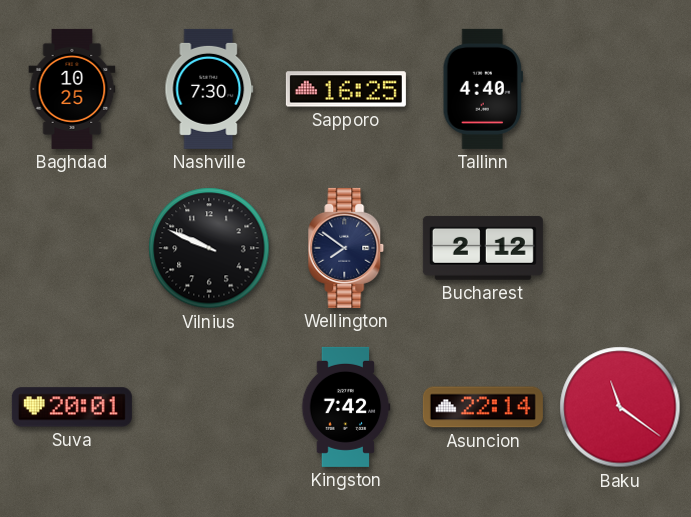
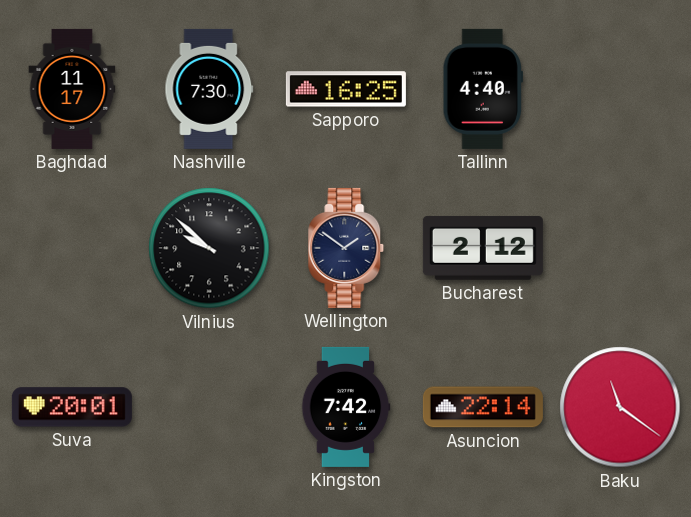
Baghdad: 10:25 -> 11:17
Vilnius: 9:49 -> 9:52
Wellington: 7:51 -> 1:51
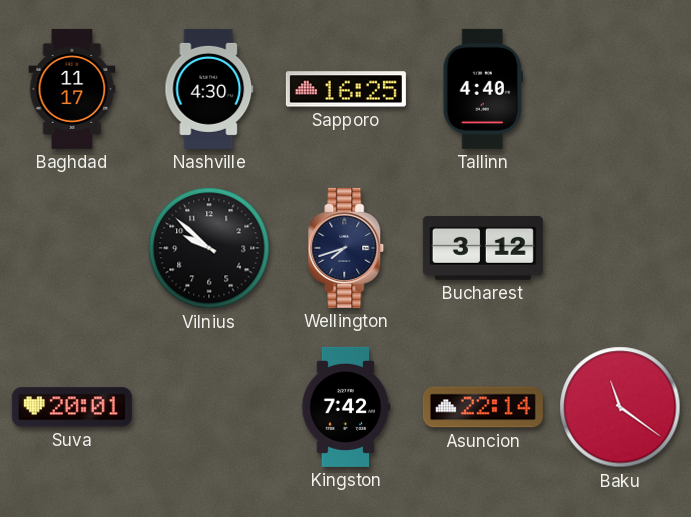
Nashville: 7:30 -> 4:30
Wellington: 1:51 -> 7:42
Bucharest: 2:12 -> 3:12
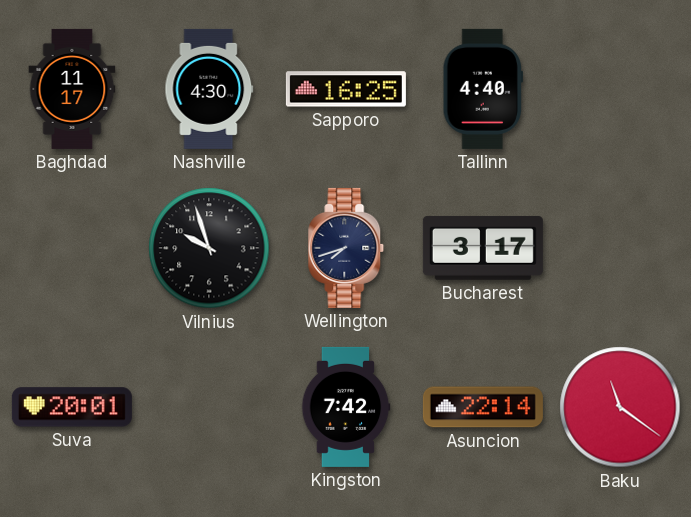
Vilnius: 9:52 -> 9:57
Bucharest: 3:12 -> 3:17
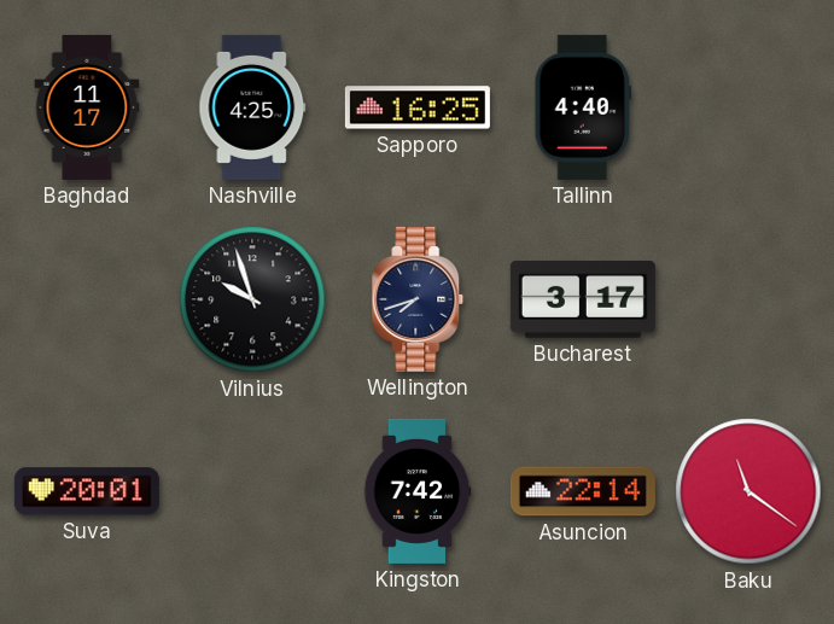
Nashville: 4:30 -> 4:25
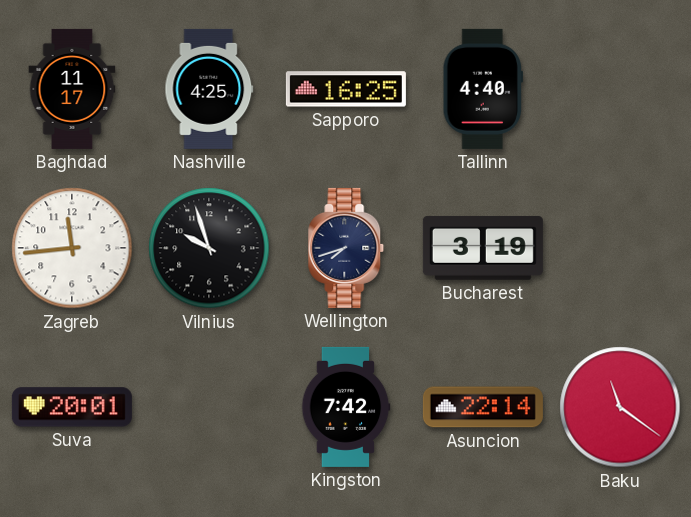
Zagreb: none -> 11:44
Bucharest: 3:17 -> 3:19
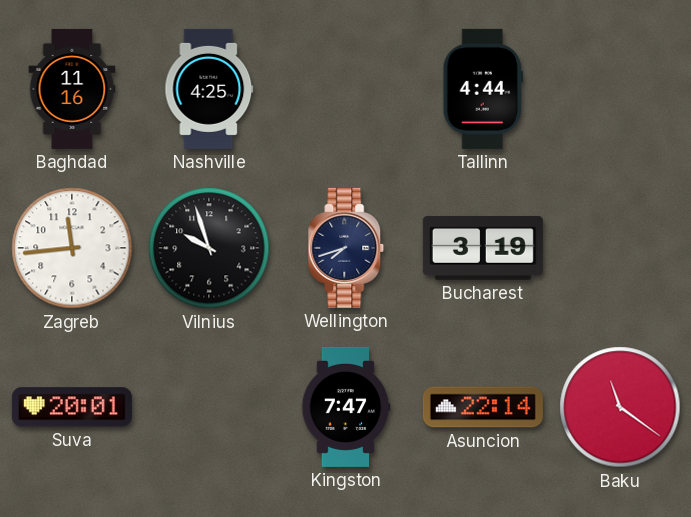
Baghdad: 11:17 -> 11:16
Sapporo: 16:25 -> none
Tallinn: 4:40 -> 4:44
Kingston: 7:42 -> 7:47
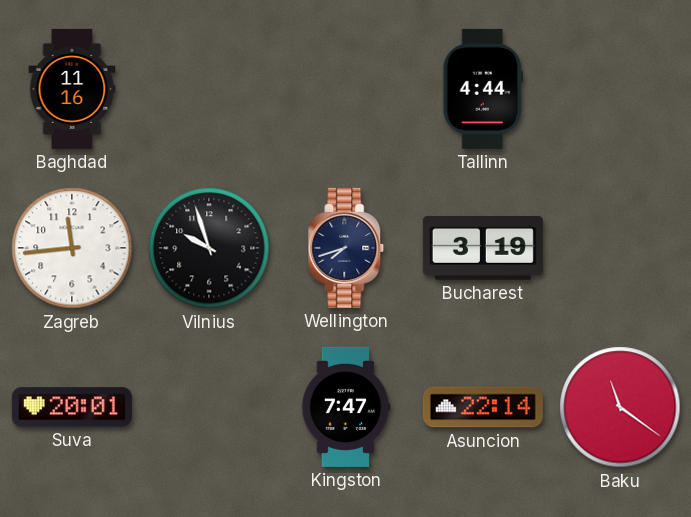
Nashville: 4:25 -> none
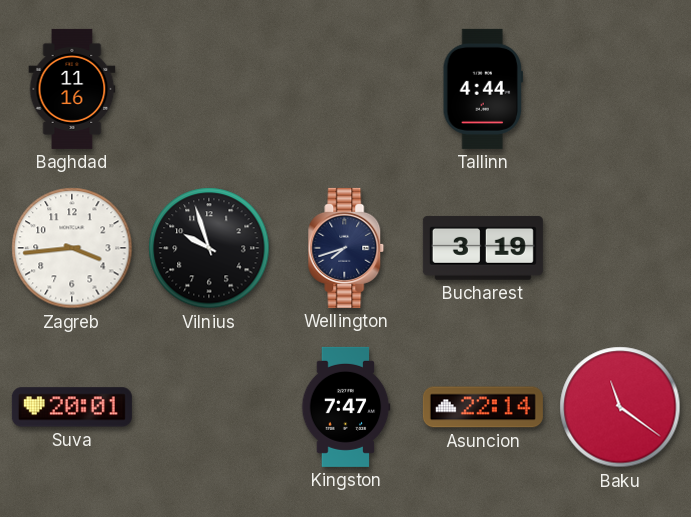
Zagreb: 11:44 -> 3:44
